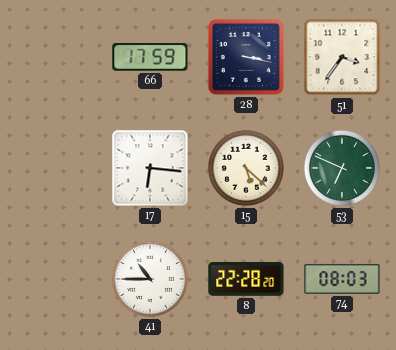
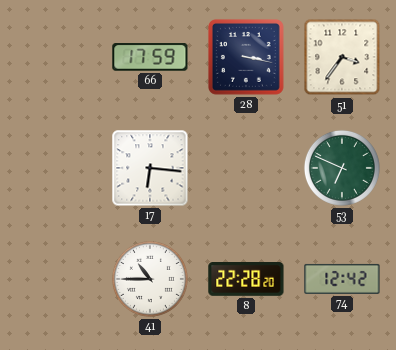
15: 5:22 -> none
74: 08:03 -> 12:42
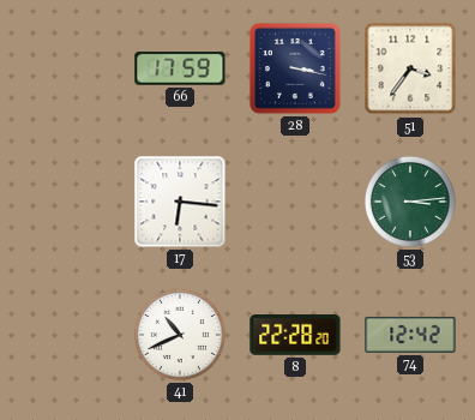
53: 6:49 -> 3:14
41: 10:45 -> 10:41
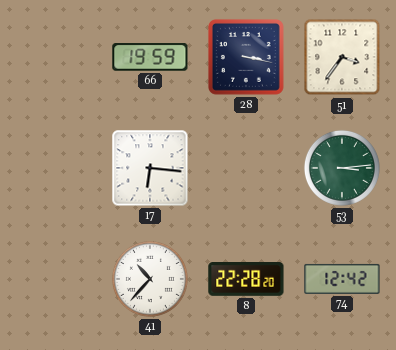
66: 17:59 -> 19:59
41: 10:41 -> 10:37
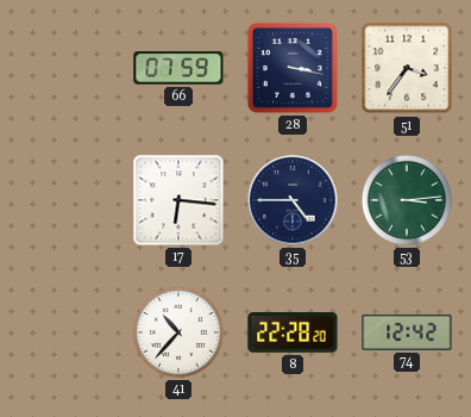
66: 19:59 -> 07:59
35: none -> 4:45
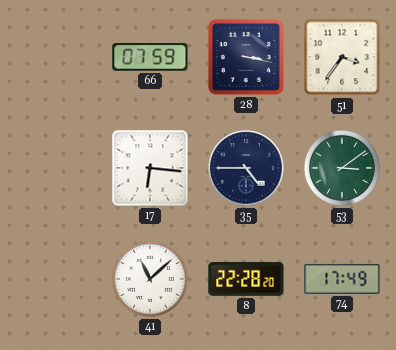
53: 3:14 -> 3:09
41: 10:37 -> 11:08
74: 12:42 -> 17:49
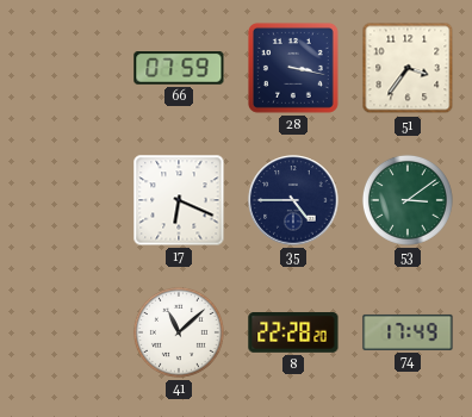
17: 6:16 -> 6:19
